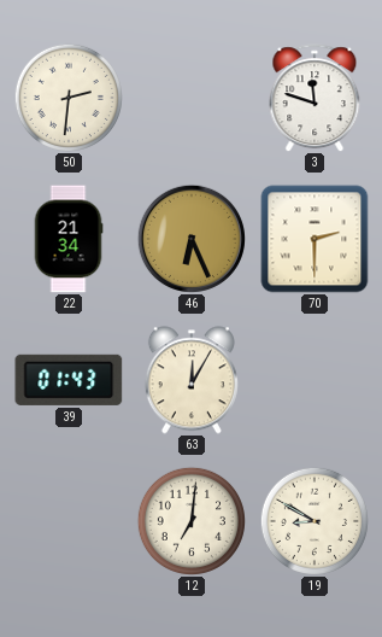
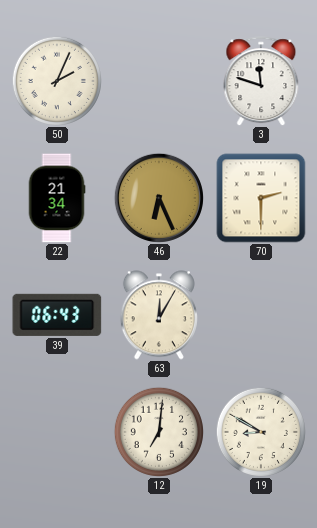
50: 2:31 -> 2:04
39: 01:43 -> 06:43
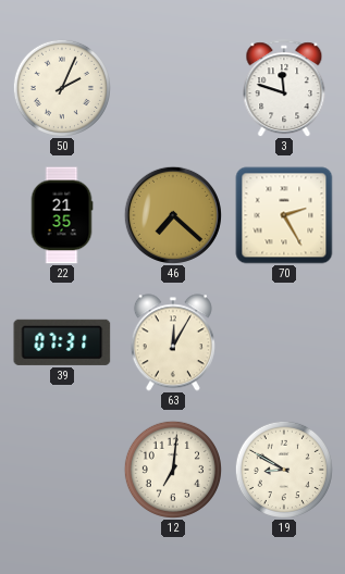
22: 21:34 -> 21:35
46: 6:26 -> 7:22
70: 2:30 -> 2:25
39: 06:43 -> 07:31
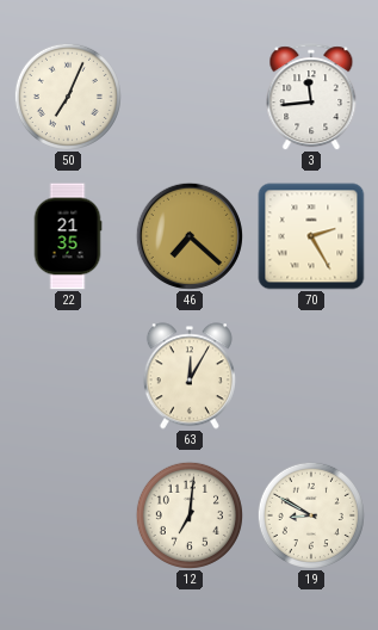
50: 2:04 -> 7:04
3: 11:48 -> 11:44
39: 07:31 -> none
